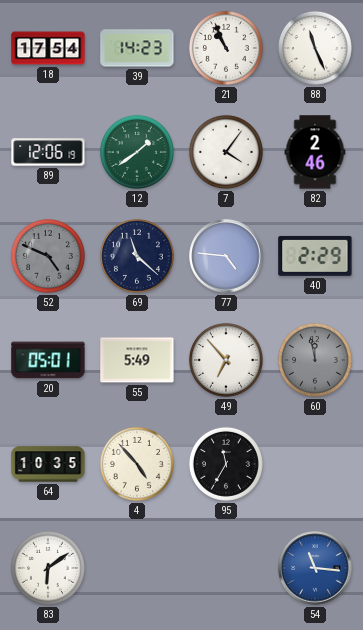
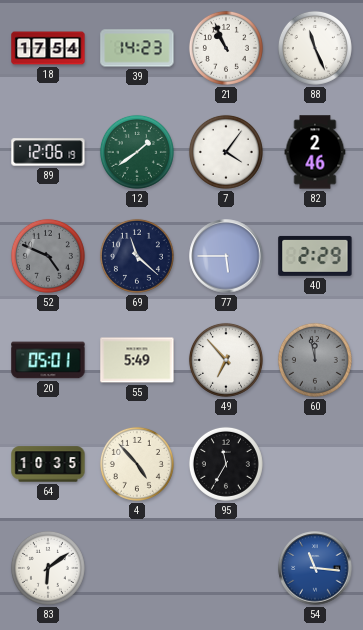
77: 4:46 -> 5:45
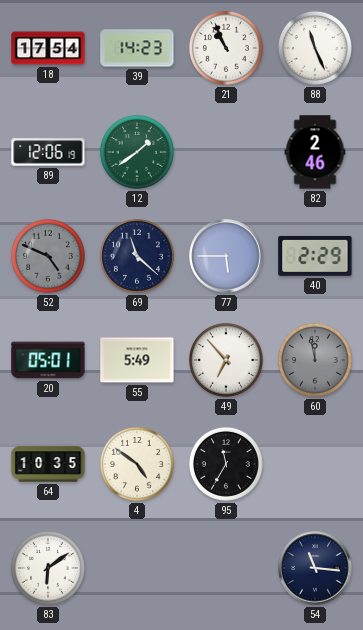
7: 4:06 -> none
4: 4:53 -> 4:51
54 dial: blue -> navy
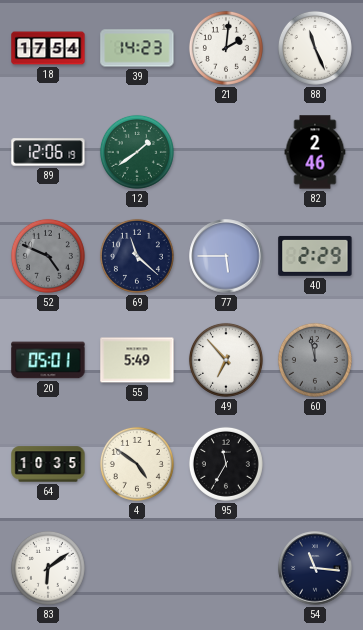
21: 10:56 -> 2:01
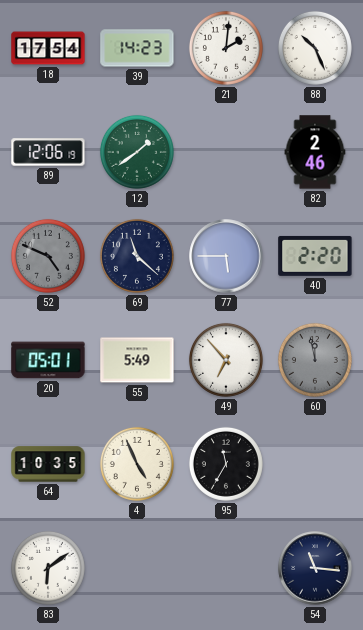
88: 11:26 -> 10:26
40: 2:29 -> 2:20
4: 4:51 -> 4:56
